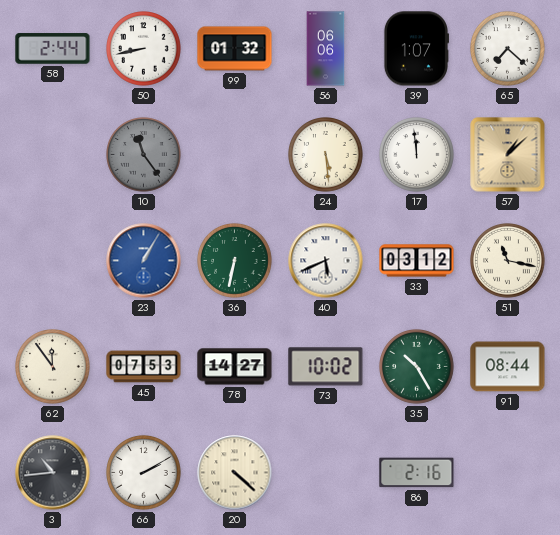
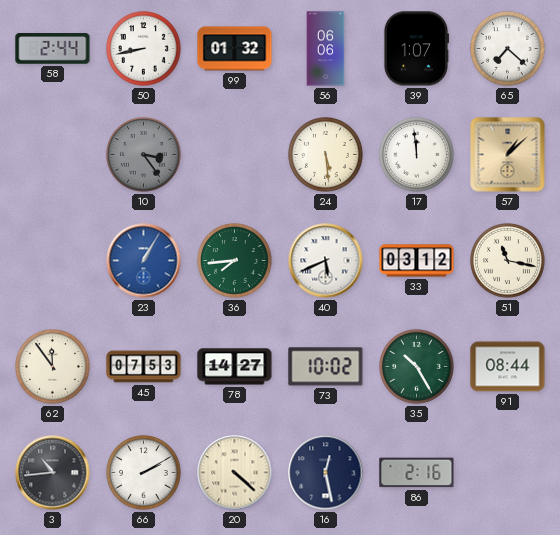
10: 11:24 -> 3:24
36: 6:32 -> 7:44
16: none -> 12:28
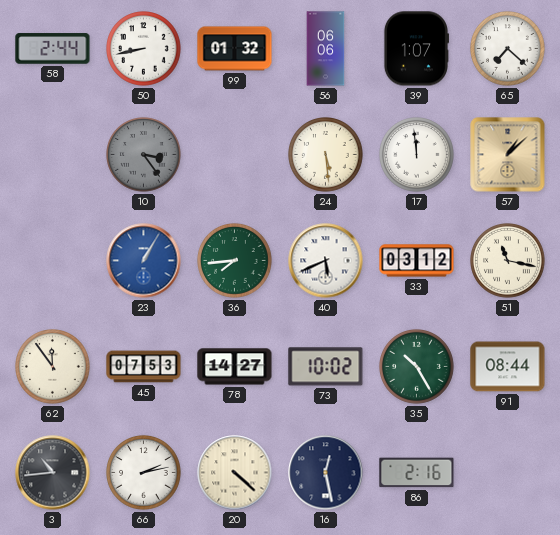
66: 2:10 -> 2:13
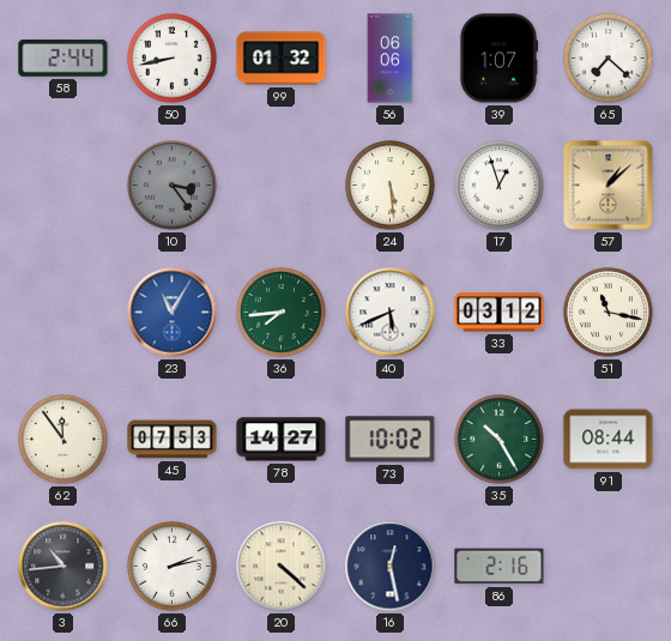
17: 11:59 -> 12:57
23: 1:05 -> 11:05
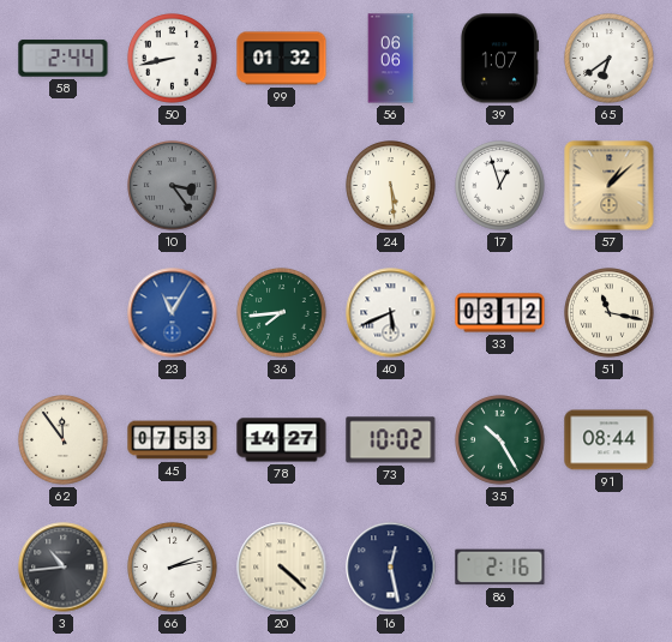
65: 7:22 -> 6:39
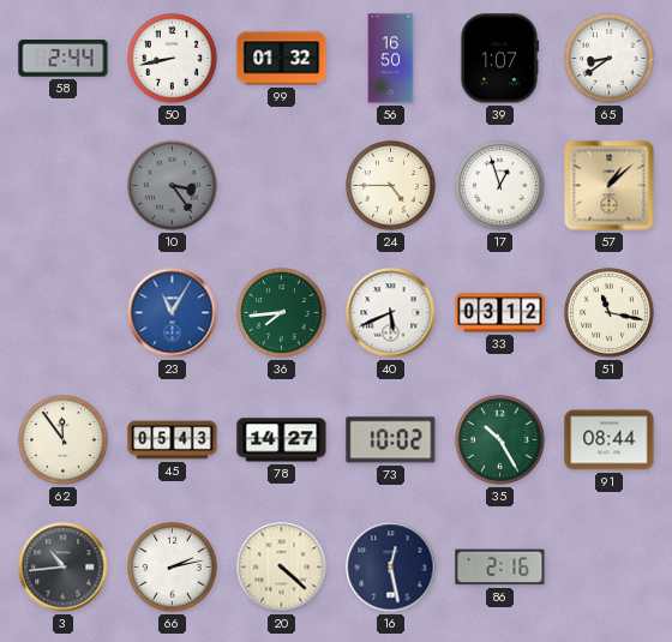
56: 06:06 -> 16:50
65: 6:39 -> 8:39
24: 5:29 -> 4:45
45: 07:53 -> 05:43
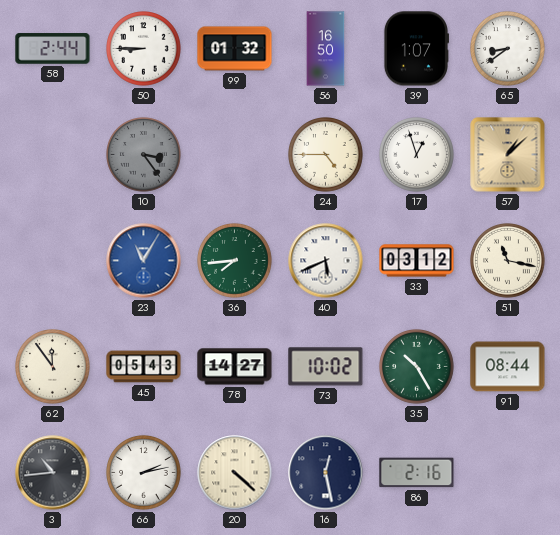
50: 8:43 -> 8:45
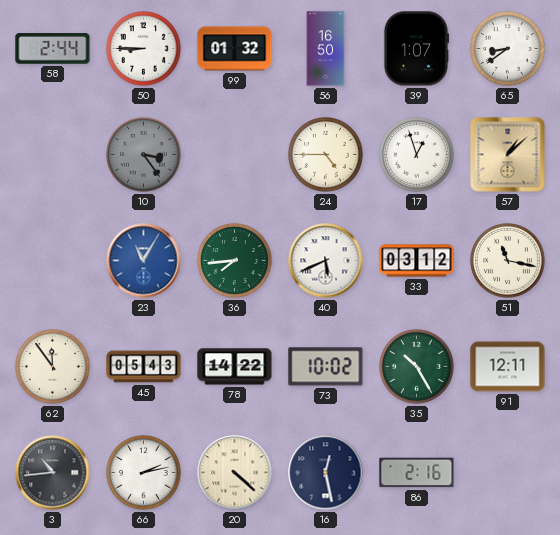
78: 14:27 -> 14:22
91: 08:44 -> 12:11
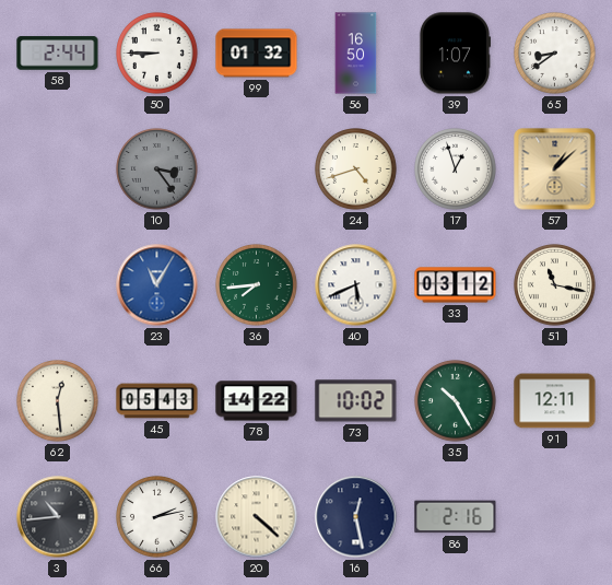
24: 4:45 -> 4:42
62: 11:54 -> 12:29
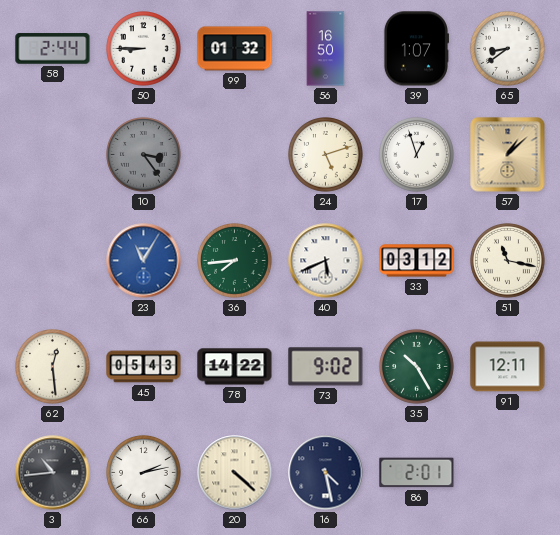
24: 4:42 -> 5:12
73: 10:02 -> 9:02
16: 12:28 -> 4:28
86: 2:16 -> 2:01
